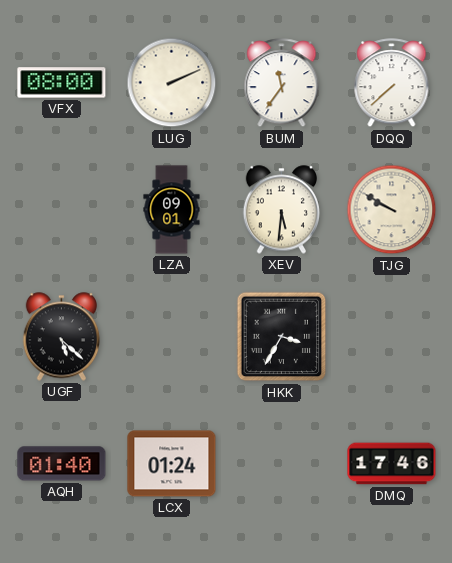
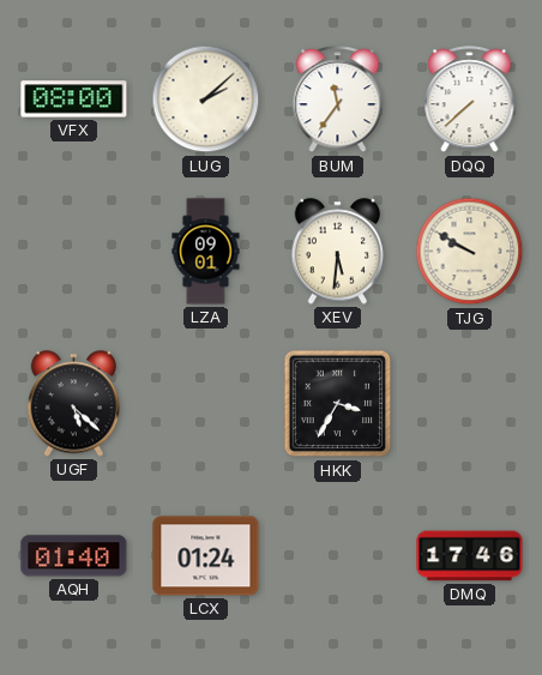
LUG: 2:11 -> 2:08
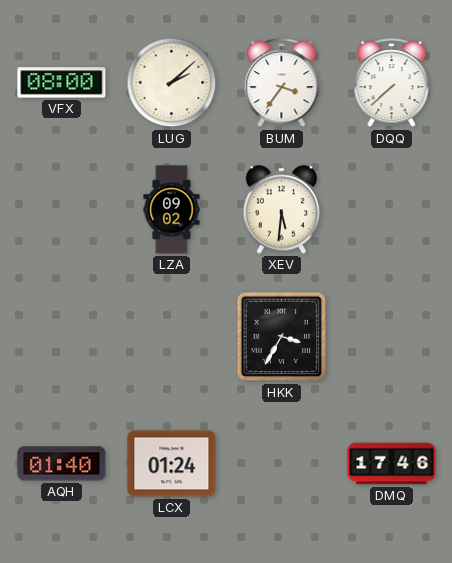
BUM: 11:36 -> 3:36
LZA: 09:01 -> 09:02
TJG: 9:50 -> none
UGF: 5:22 -> none
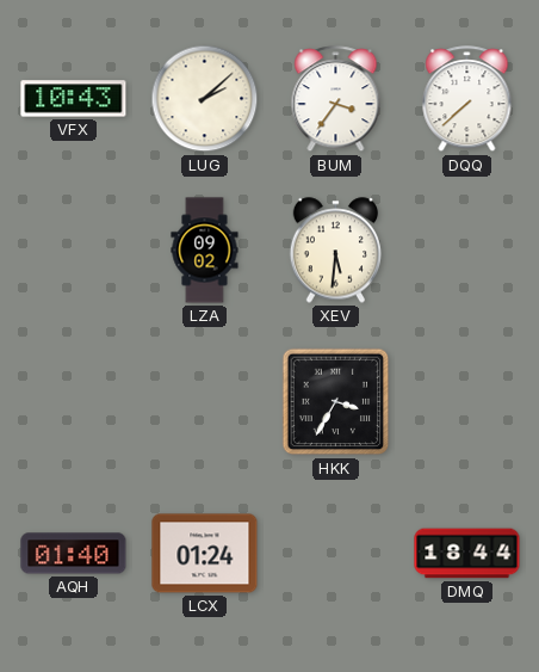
VFX: 08:00 -> 10:43
DMQ: 17:46 -> 18:44
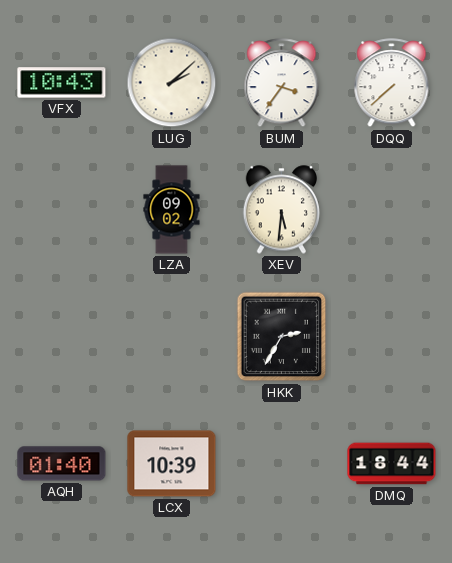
HKK: 3:35 -> 2:35
LCX: 01:24 -> 10:39
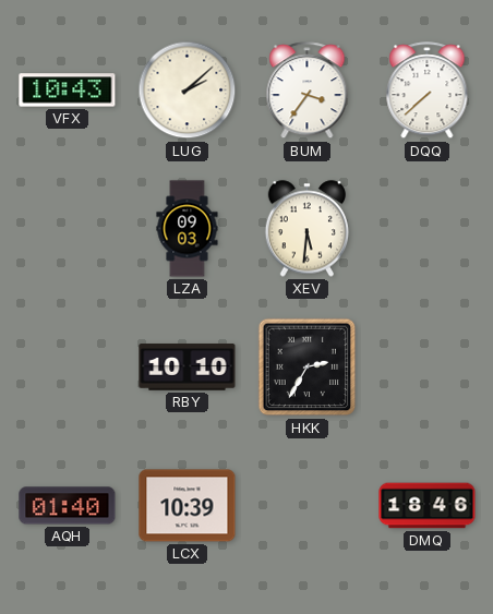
LZA: 09:02 -> 09:03
RBY: none -> 10:10
DMQ: 18:44 -> 18:46
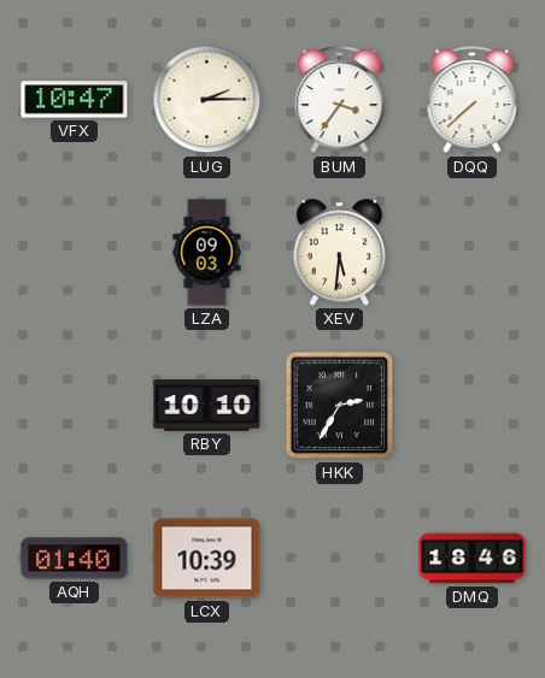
VFX: 10:43 -> 10:47
LUG: 2:08 -> 2:15
